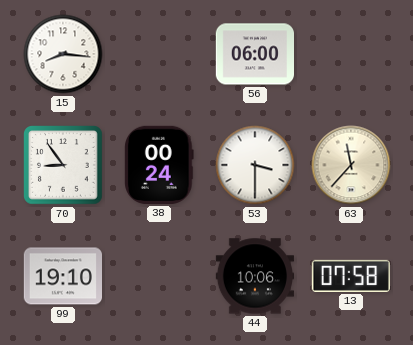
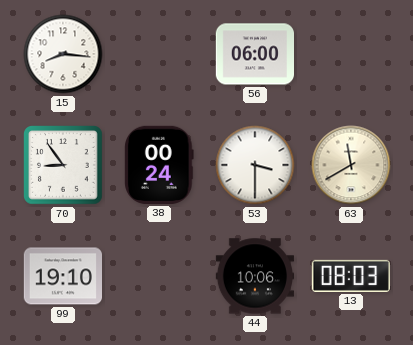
63: 11:37 -> 11:40
13: 07:58 -> 08:03
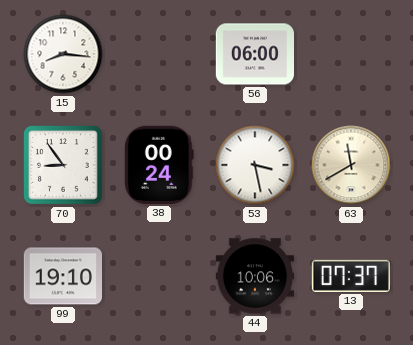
53: 3:30 -> 3:28
13: 08:03 -> 07:37
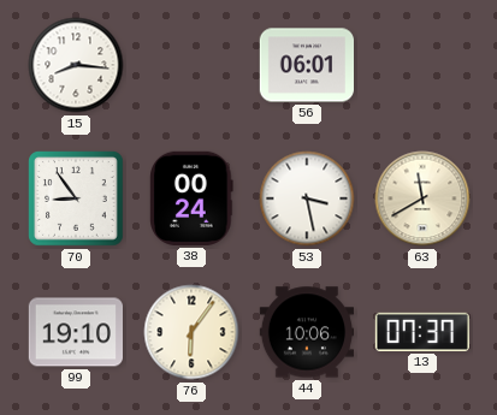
56: 06:00 -> 06:01
76: none -> 6:06
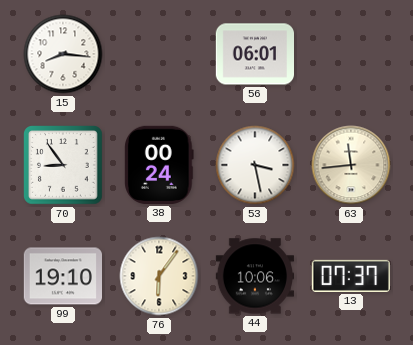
63: 11:40 -> 11:44
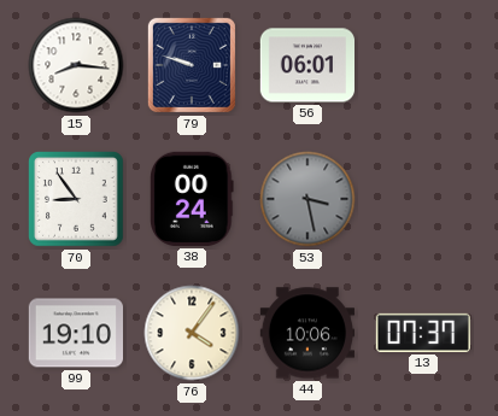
79: none -> 9:48
53 dial: white -> grey
63: 11:44 -> none
76: 6:06 -> 4:06
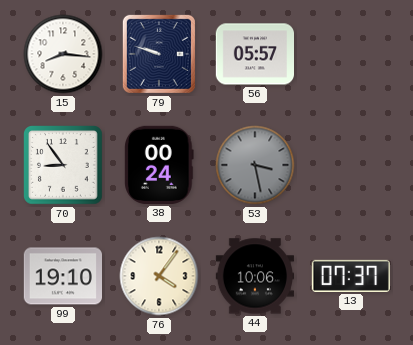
56: 06:01 -> 05:57
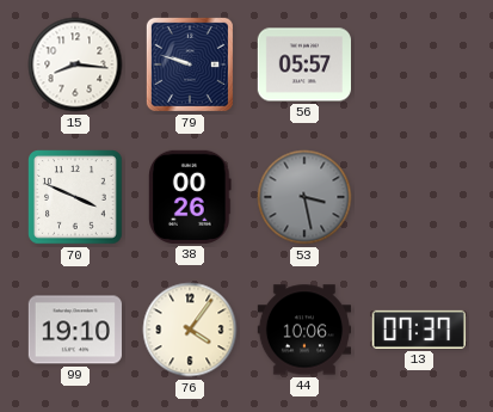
70: 8:54 -> 3:49
38: 00:24 -> 00:26
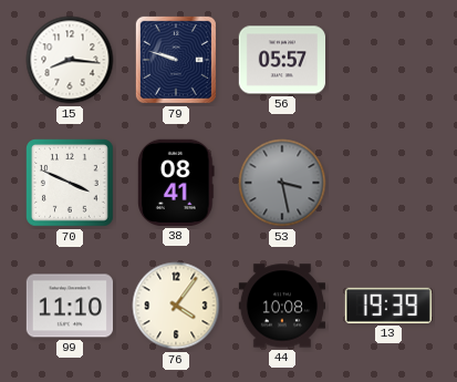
38: 00:26 -> 08:41
99: 19:10 -> 11:10
44: 10:06 -> 10:08
13: 07:37 -> 19:39
